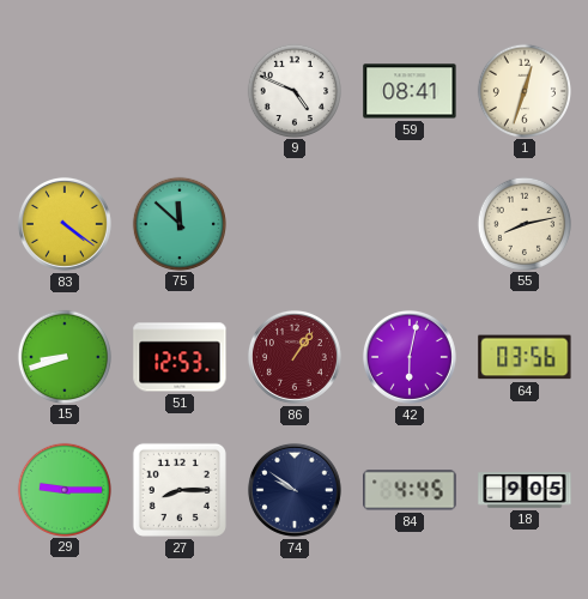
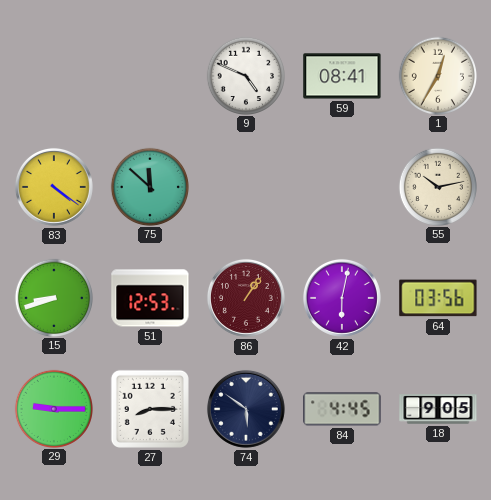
1: 12:33 -> 12:35
55: 8:13 -> 10:13
74: 9:51 -> 5:51
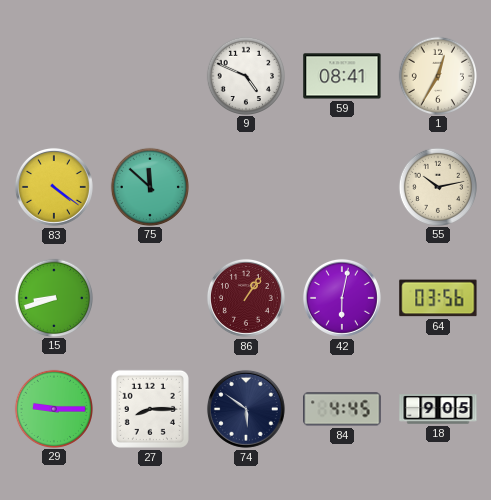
51: 12:53 -> none
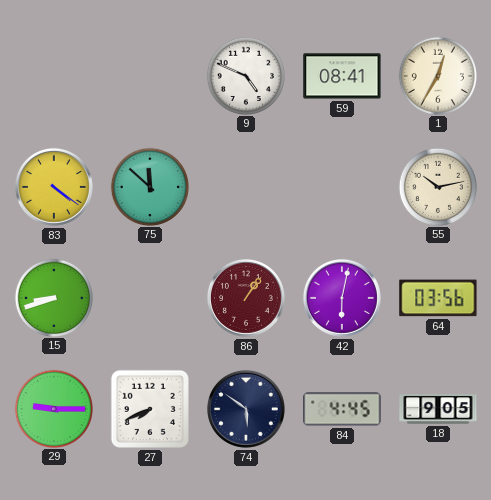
27: 8:15 -> 7:41
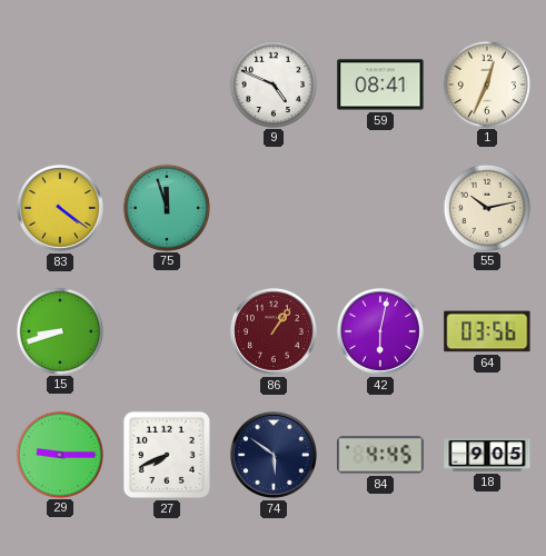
1: 12:35 -> 12:34
75: 11:52 -> 11:57
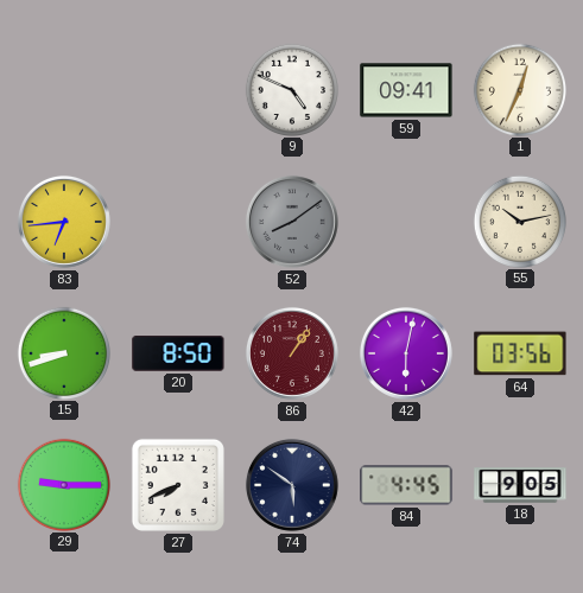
59: 08:41 -> 09:41
83: 4:21 -> 6:44
75: 11:57 -> none
52: none -> 8:09
20: none -> 8:50
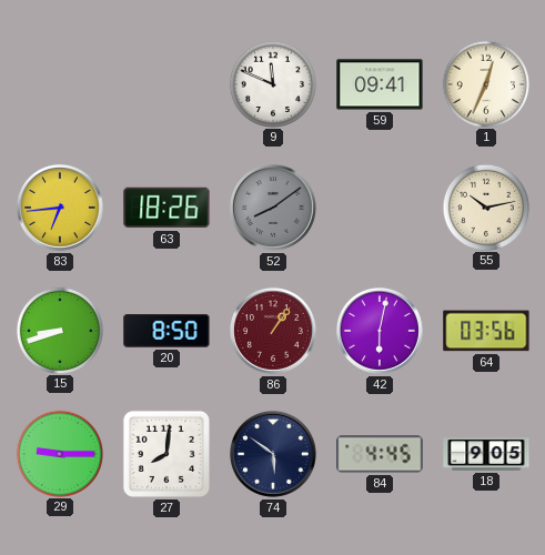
9: 4:49 -> 11:49
63: none -> 18:26
27: 7:41 -> 8:01
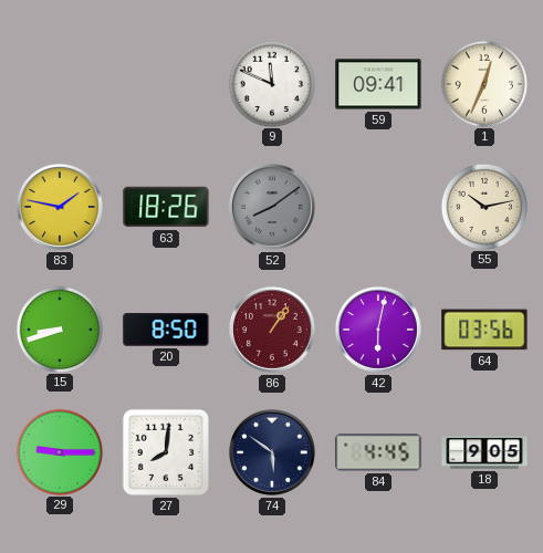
83: 6:44 -> 1:47
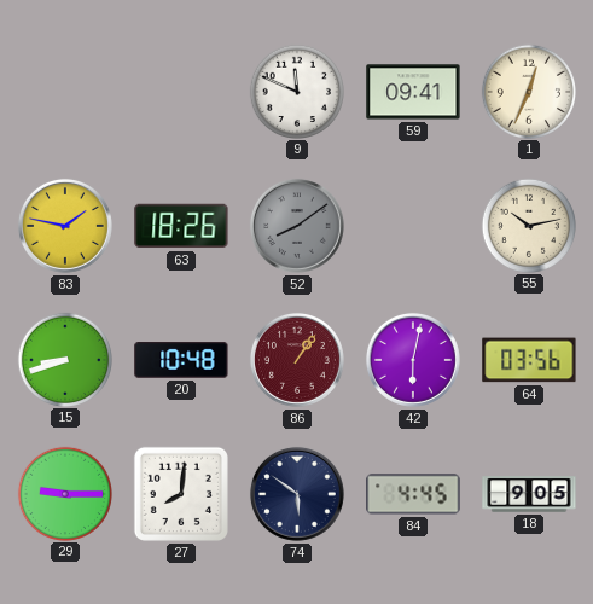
20: 8:50 -> 10:48
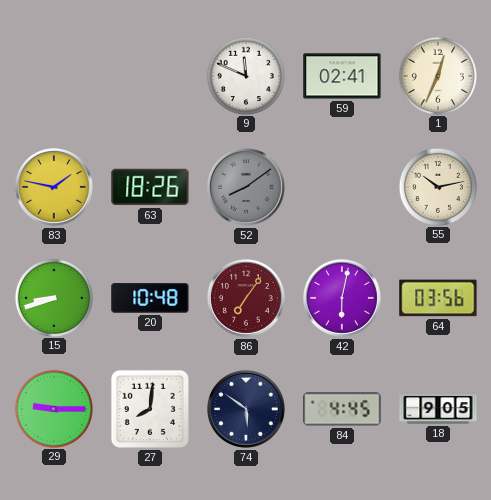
59: 09:41 -> 02:41
86: 1:06 -> 7:06
